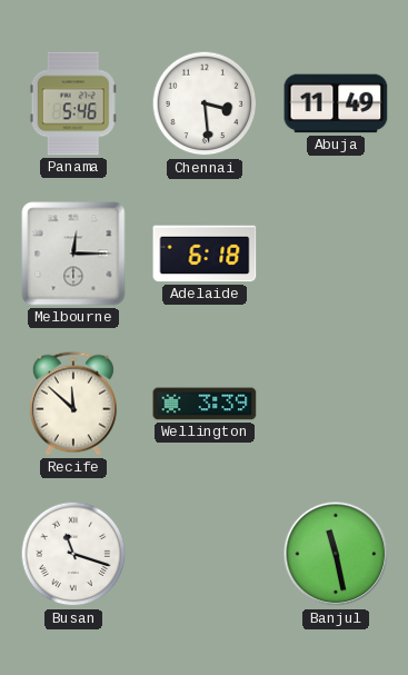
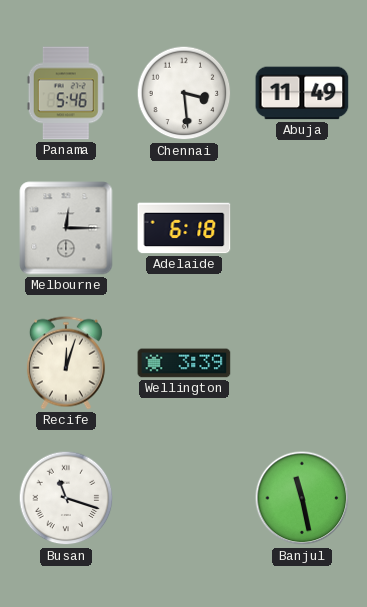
Recife: 11:52 -> 12:03
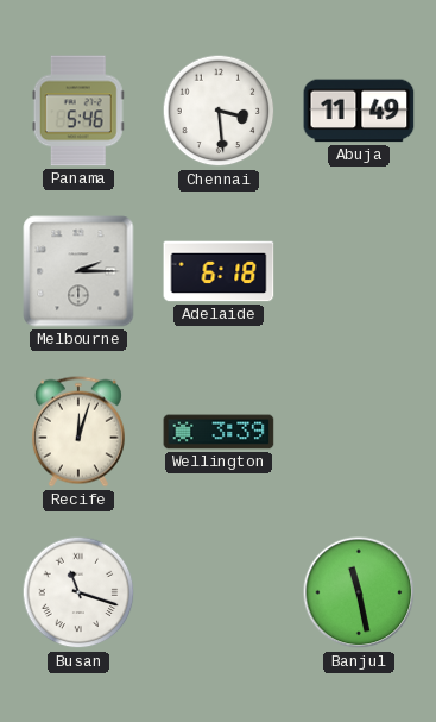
Melbourne: 12:15 -> 2:15
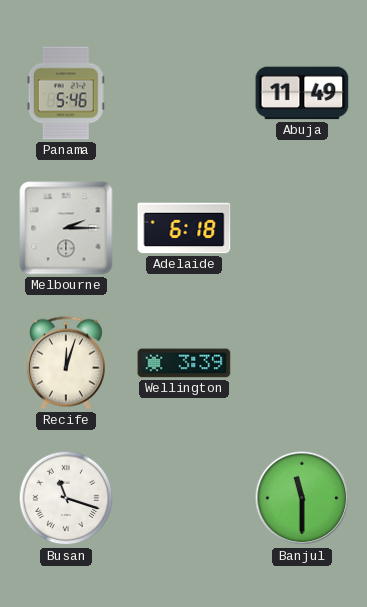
Chennai: 3:29 -> none
Banjul: 11:28 -> 11:30
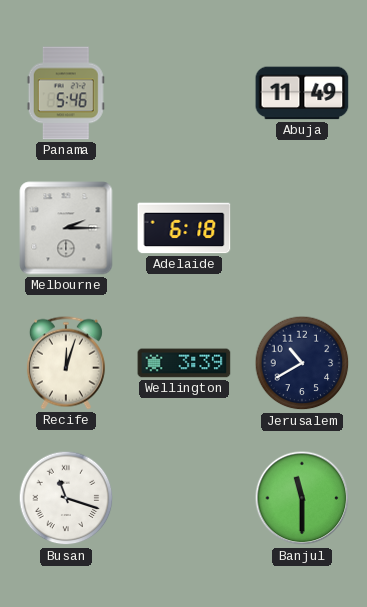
Jerusalem: none -> 10:40
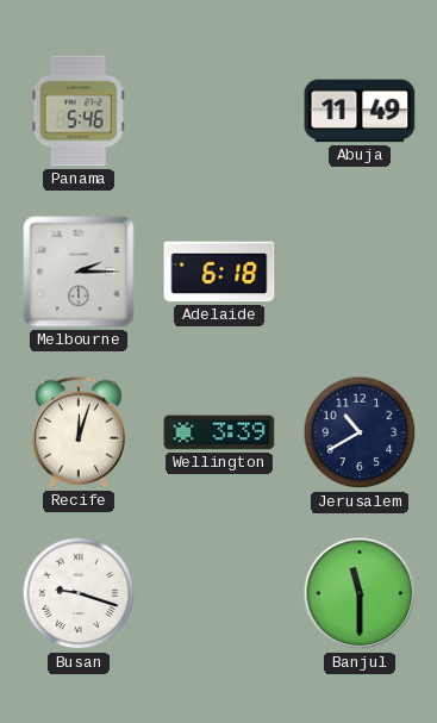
Busan: 11:18 -> 9:18
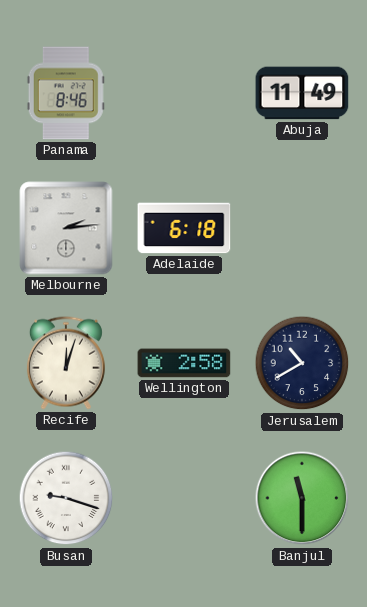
Panama: 5:46 -> 8:46
Melbourne: 2:15 -> 2:14
Wellington: 3:39 -> 2:58
